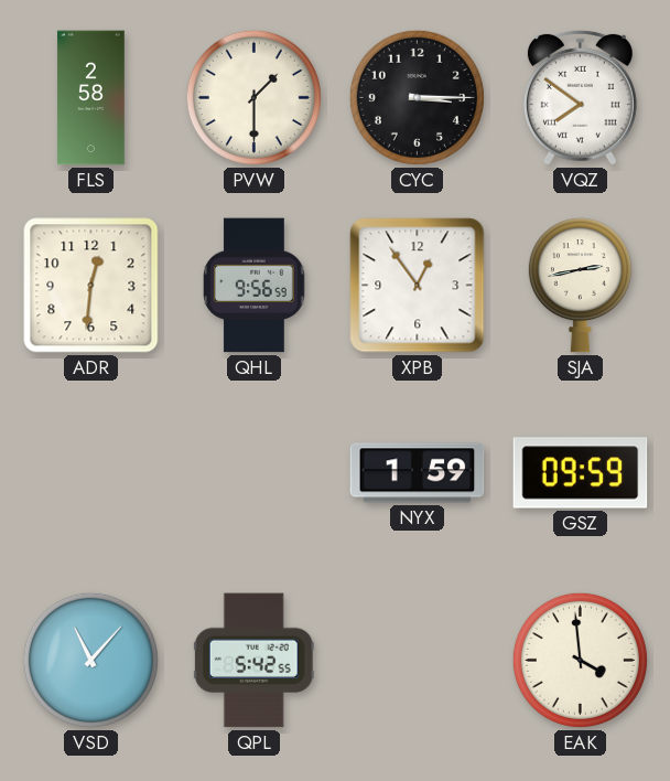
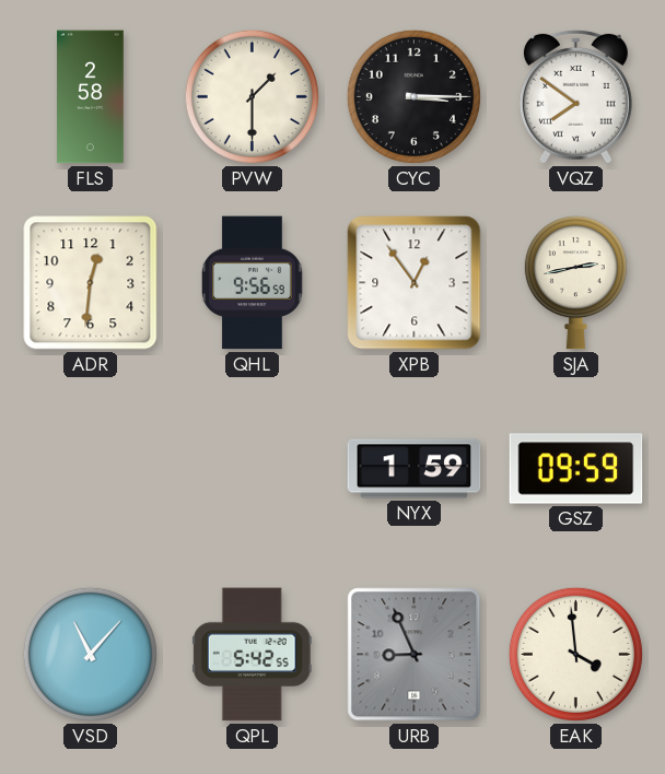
URB: none -> 8:56
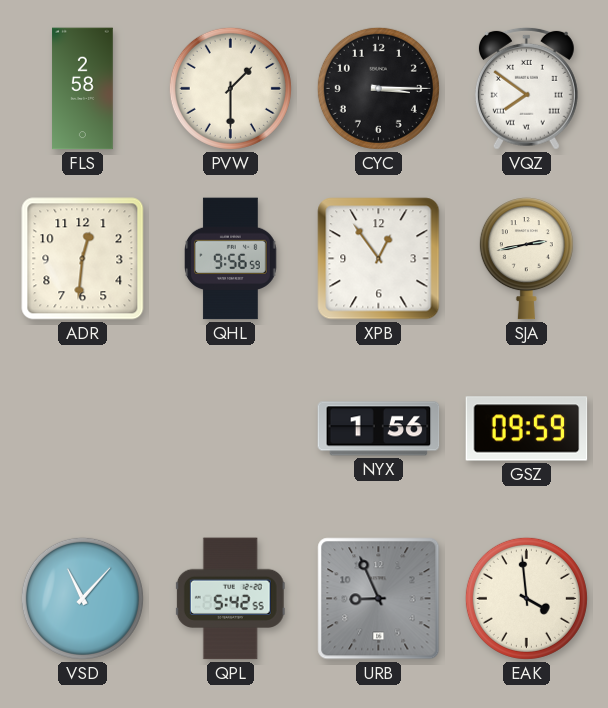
NYX: 1:59 -> 1:56
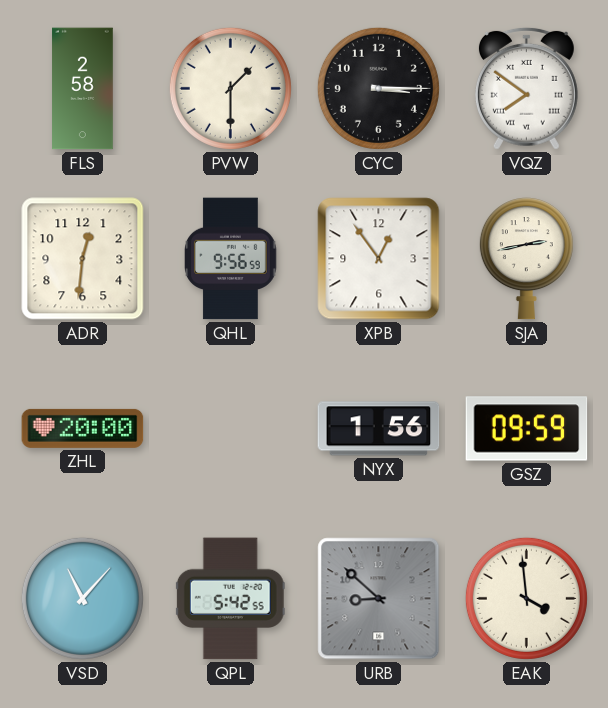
ZHL: none -> 20:00
URB: 8:56 -> 8:52
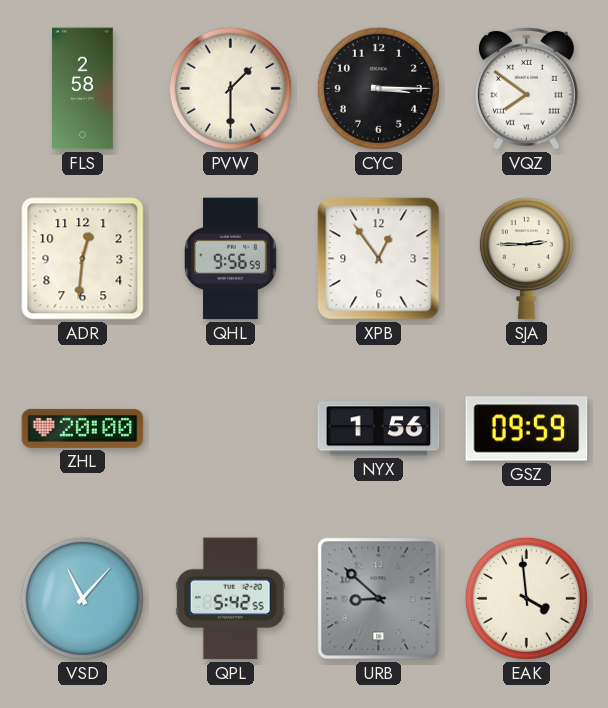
SJA: 2:43 -> 2:45
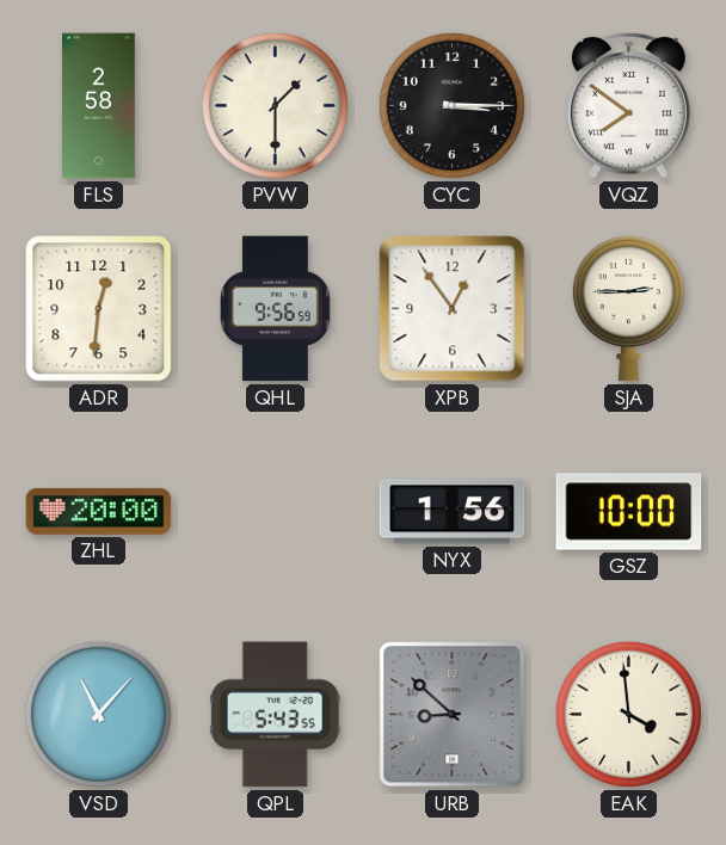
GSZ: 09:59 -> 10:00
QPL: 5:42 -> 5:43
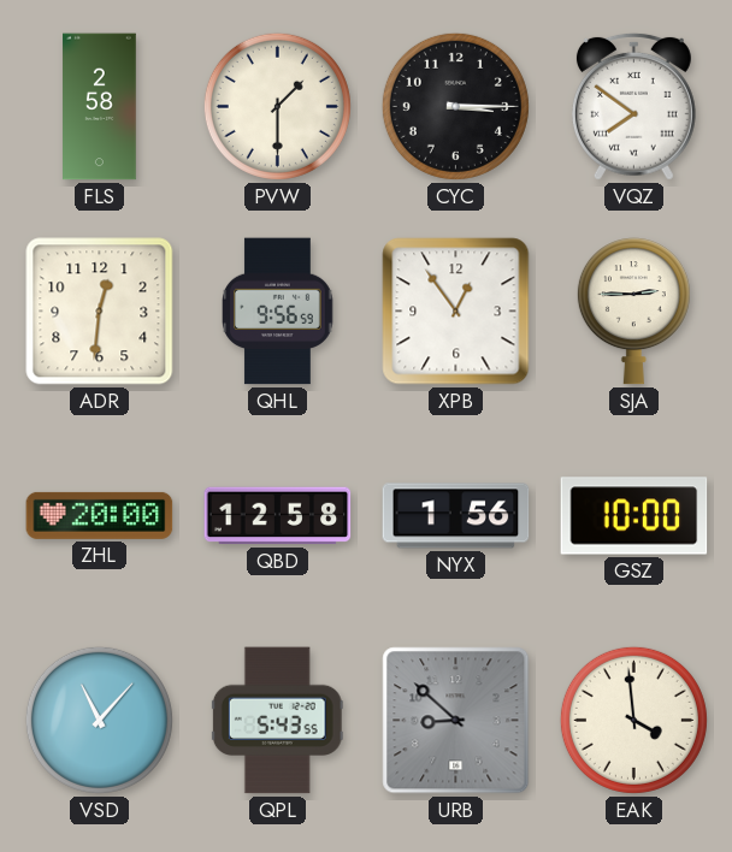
QBD: none -> 12:58
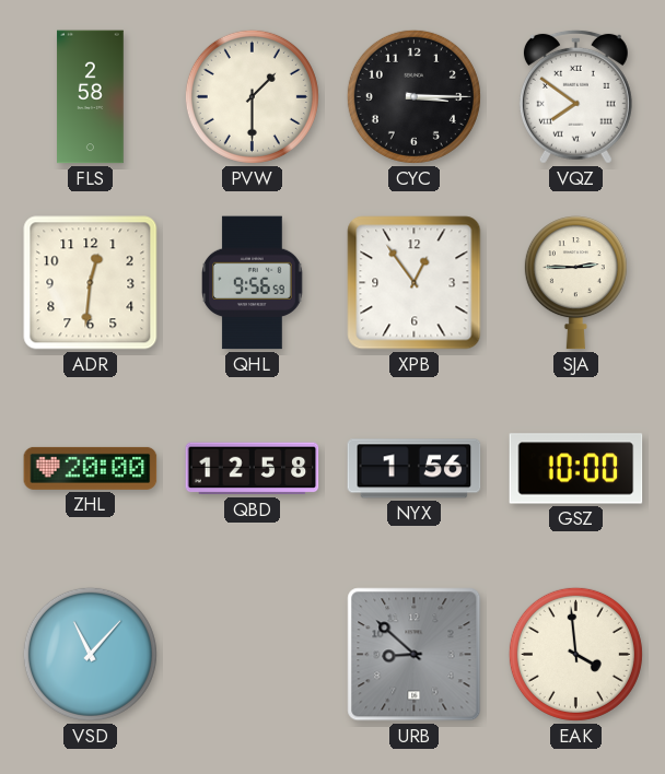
QPL: 5:43 -> none
